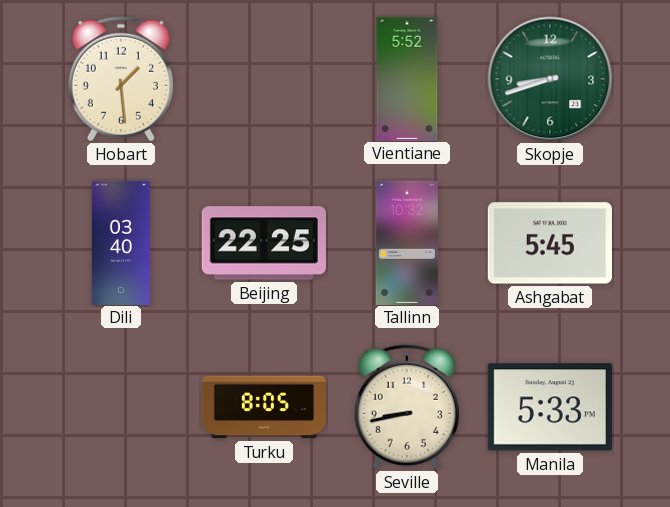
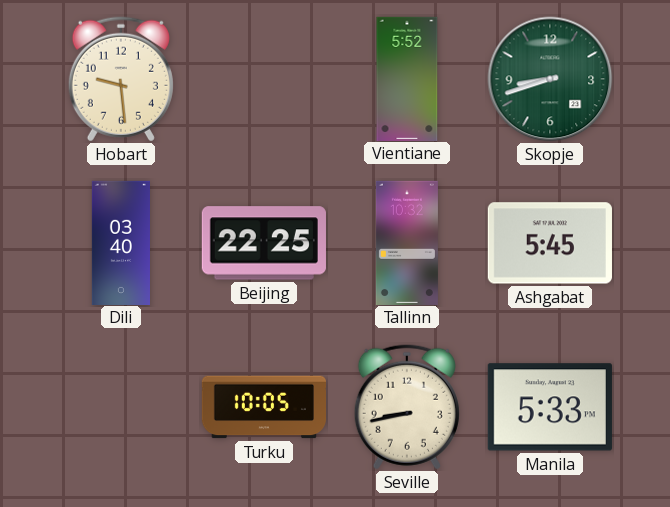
Hobart: 1:29 -> 9:29
Turku: 8:05 -> 10:05
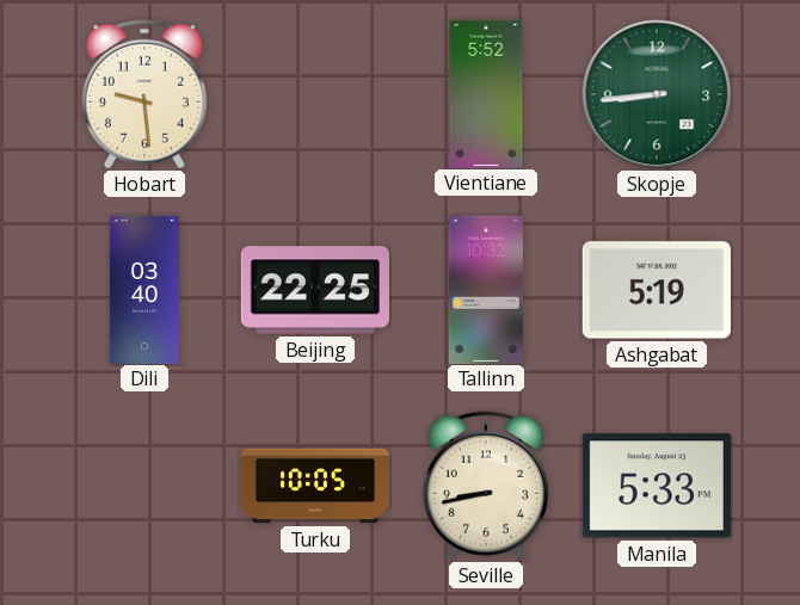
Skopje: 8:42 -> 8:44
Ashgabat: 5:45 -> 5:19
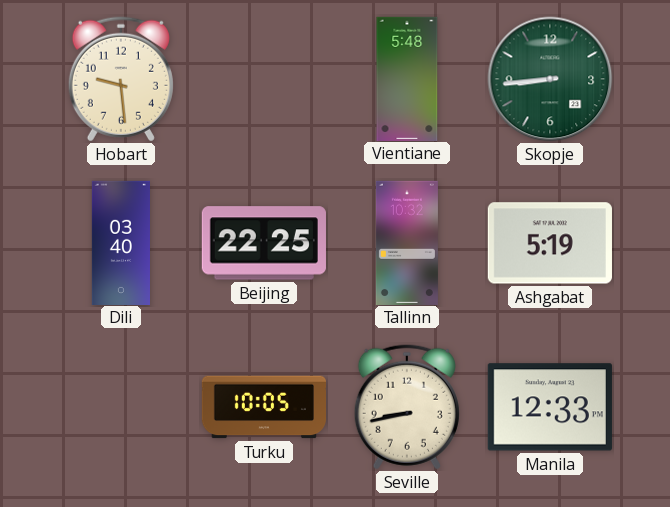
Vientiane: 5:52 -> 5:48
Manila: 5:33 -> 12:33
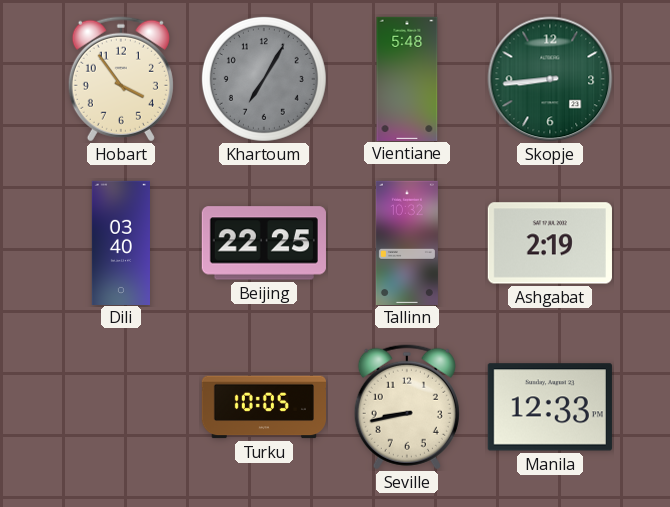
Hobart: 9:29 -> 3:54
Khartoum: none -> 7:05
Ashgabat: 5:19 -> 2:19
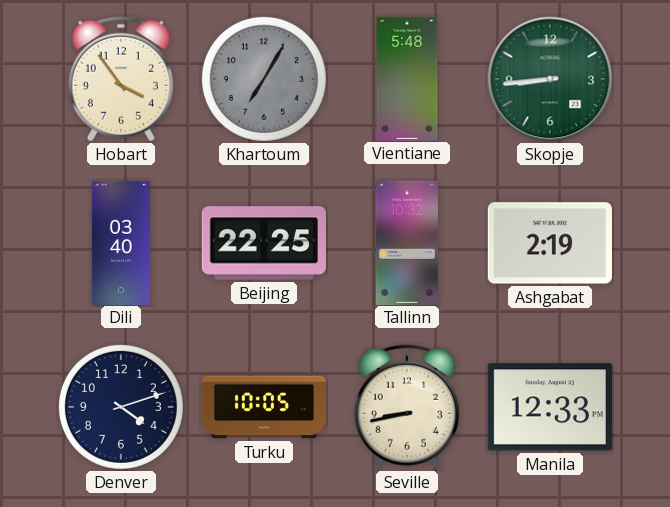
Denver: none -> 4:12
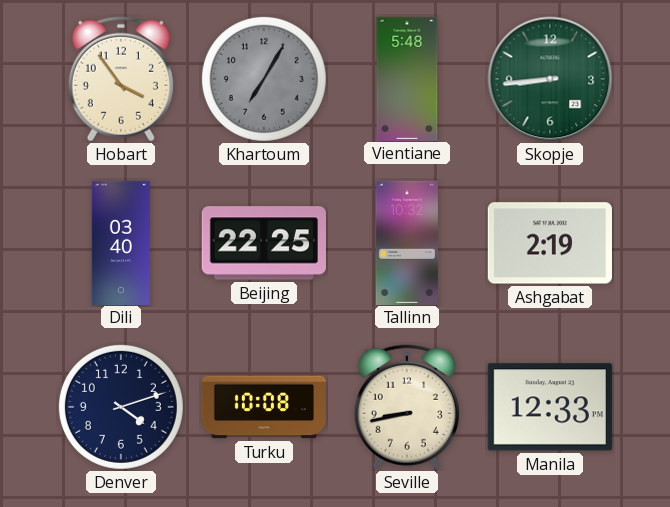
Turku: 10:05 -> 10:08
